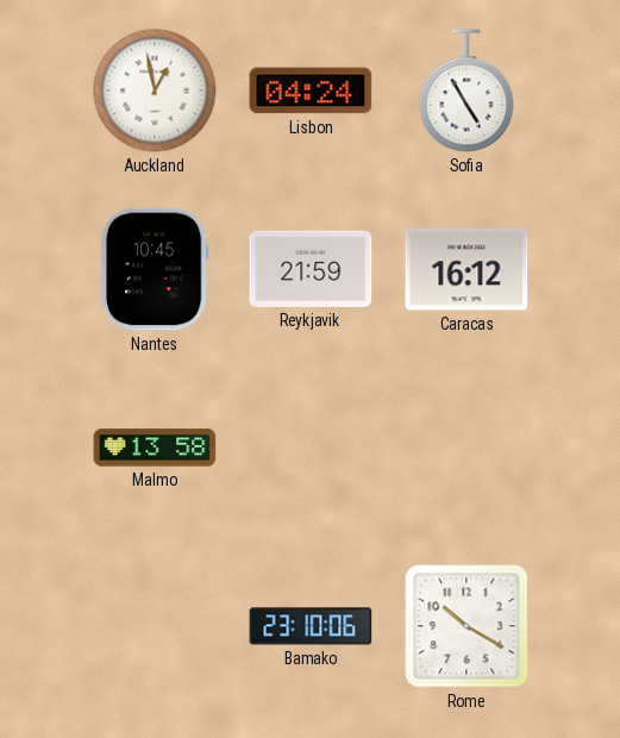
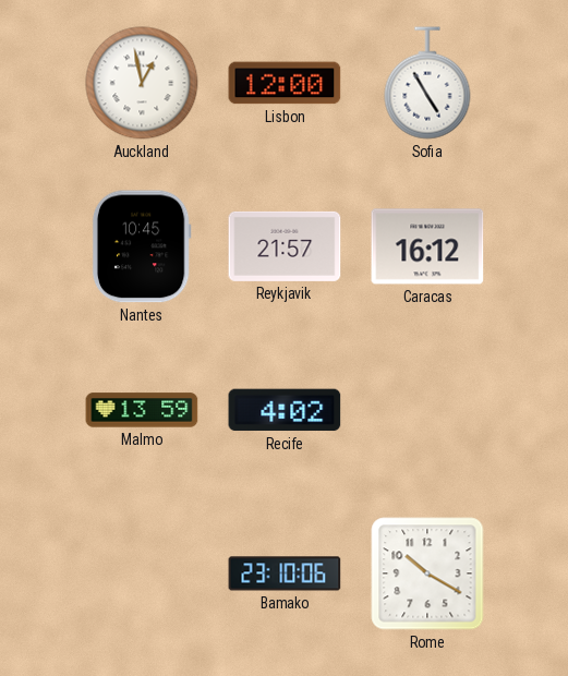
Lisbon: 04:24 -> 12:00
Reykjavik: 21:59 -> 21:57
Malmo: 13:58 -> 13:59
Recife: none -> 4:02
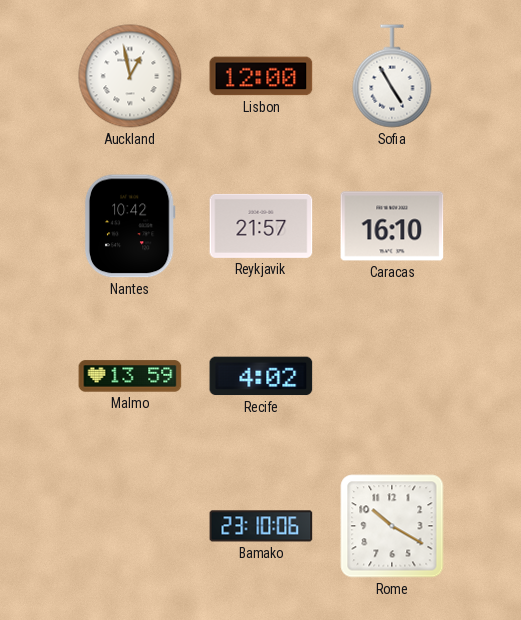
Nantes: 10:45 -> 10:42
Caracas: 16:12 -> 16:10
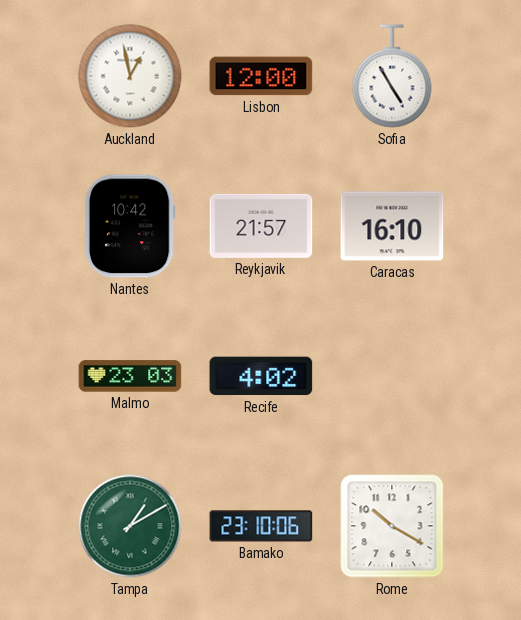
Malmo: 13:59 -> 23:03
Tampa: none -> 1:10
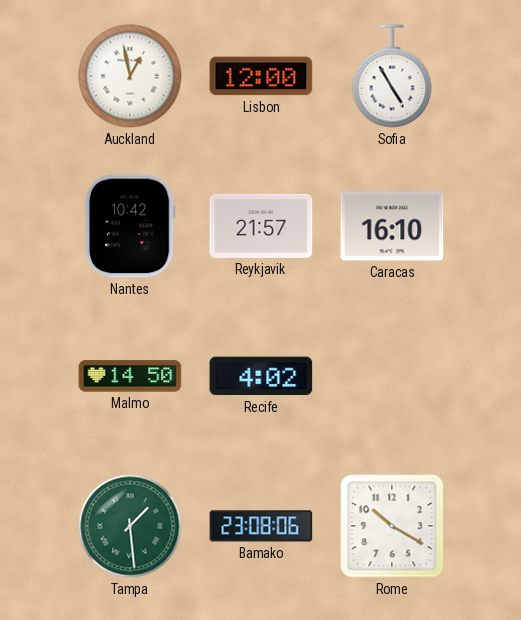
Malmo: 23:03 -> 14:50
Tampa: 1:10 -> 1:29
Bamako: 23:10 -> 23:08
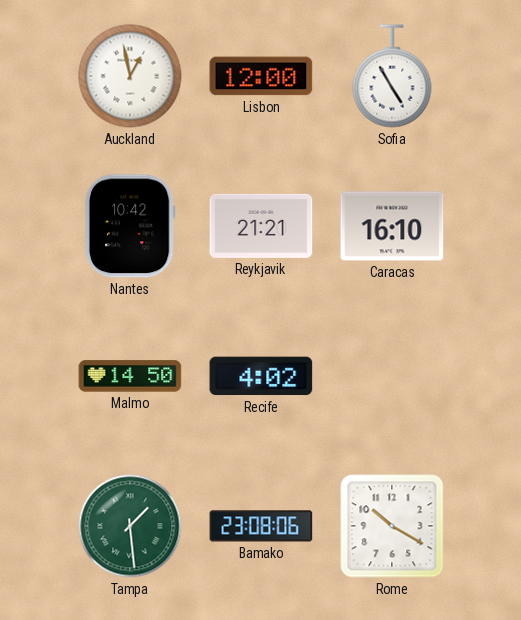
Reykjavik: 21:57 -> 21:21
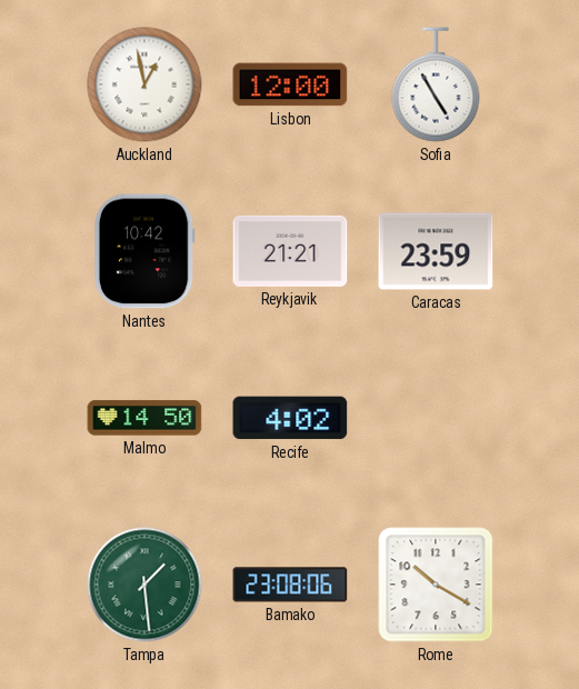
Caracas: 16:10 -> 23:59
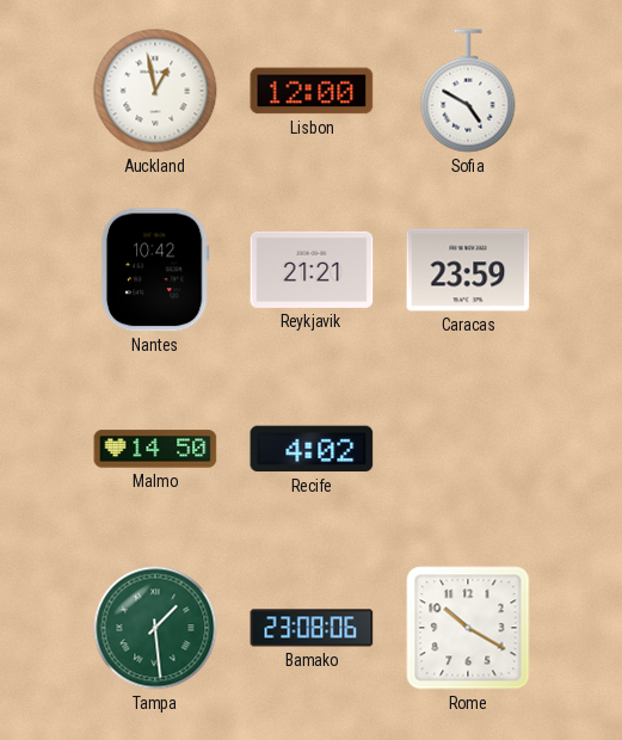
Sofia: 4:55 -> 4:50
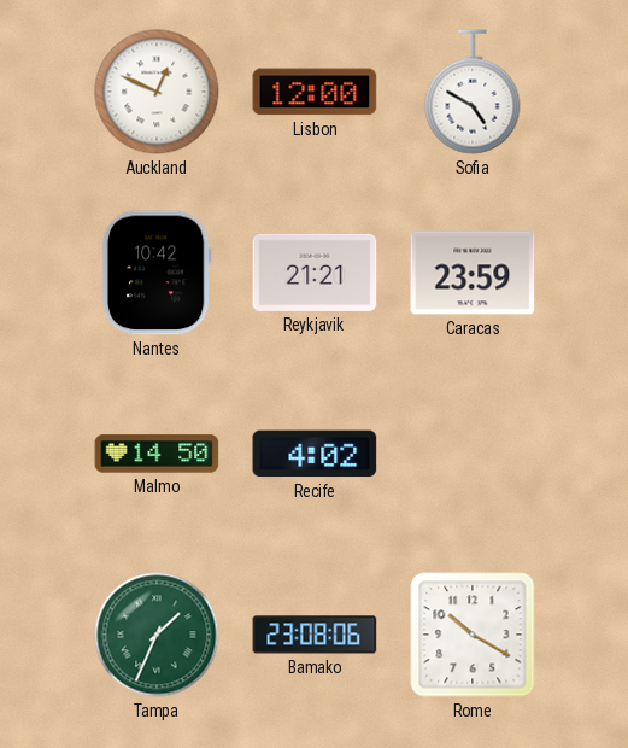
Auckland: 12:58 -> 12:49
Tampa: 1:29 -> 1:34
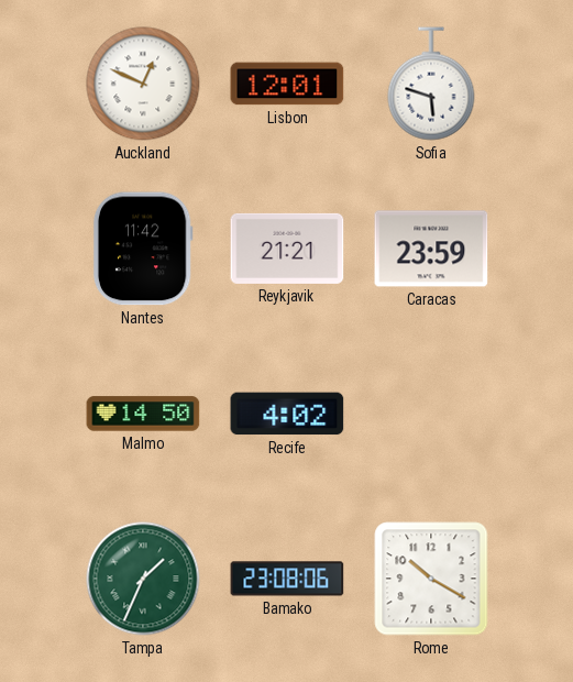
Lisbon: 12:00 -> 12:01
Sofia: 4:50 -> 5:48
Nantes: 10:42 -> 11:42
